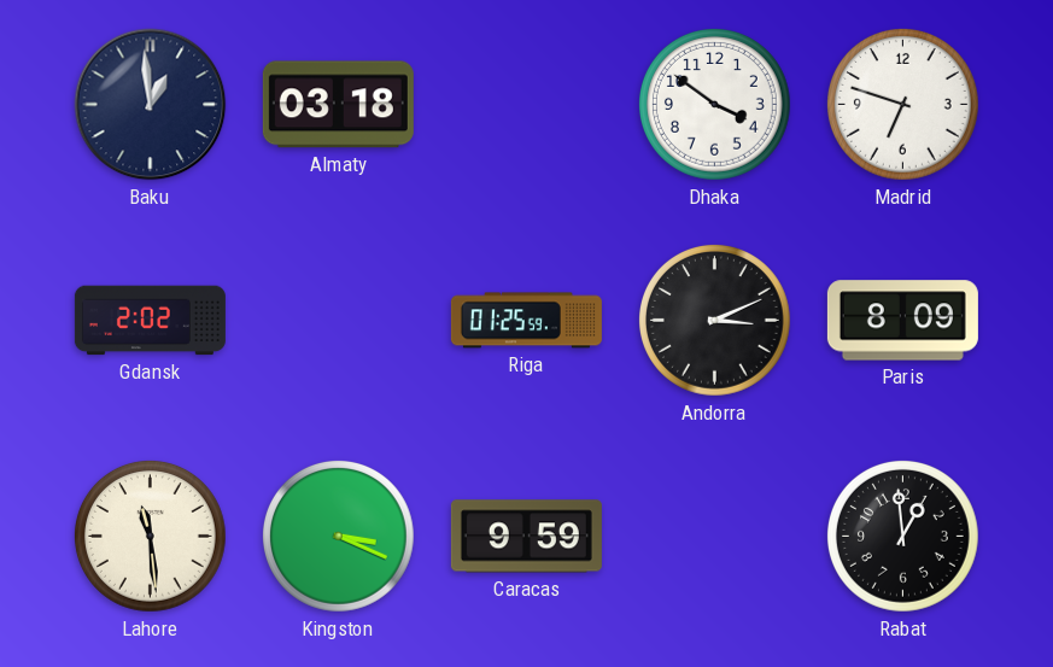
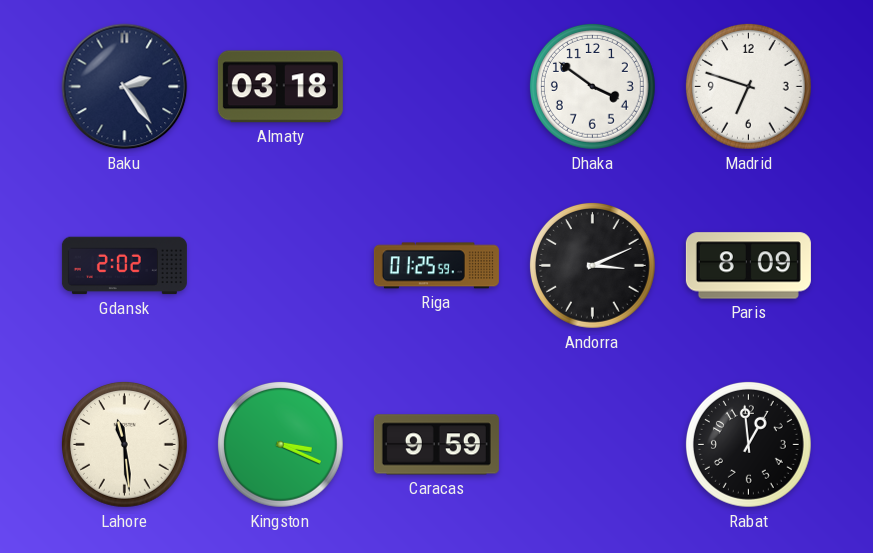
Baku: 12:59 -> 2:24
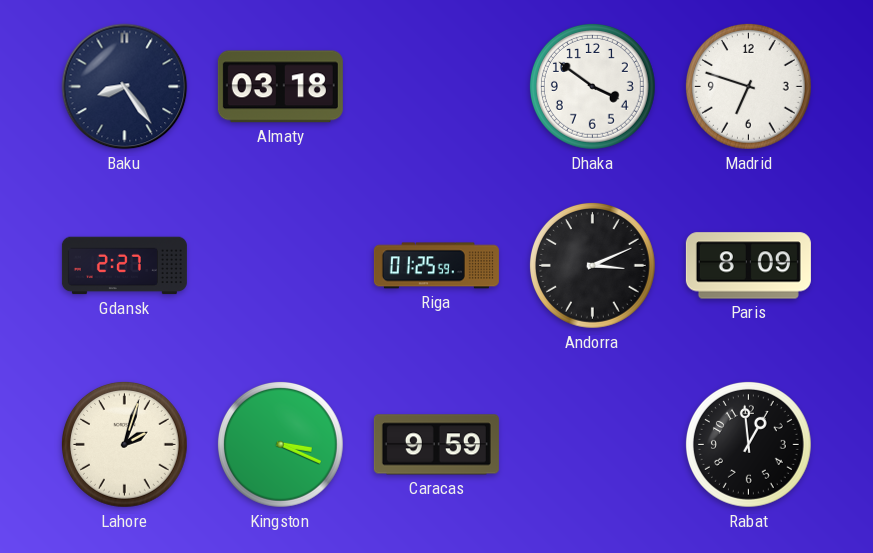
Baku: 2:24 -> 8:24
Gdansk: 2:02 -> 2:27
Lahore: 11:29 -> 2:03
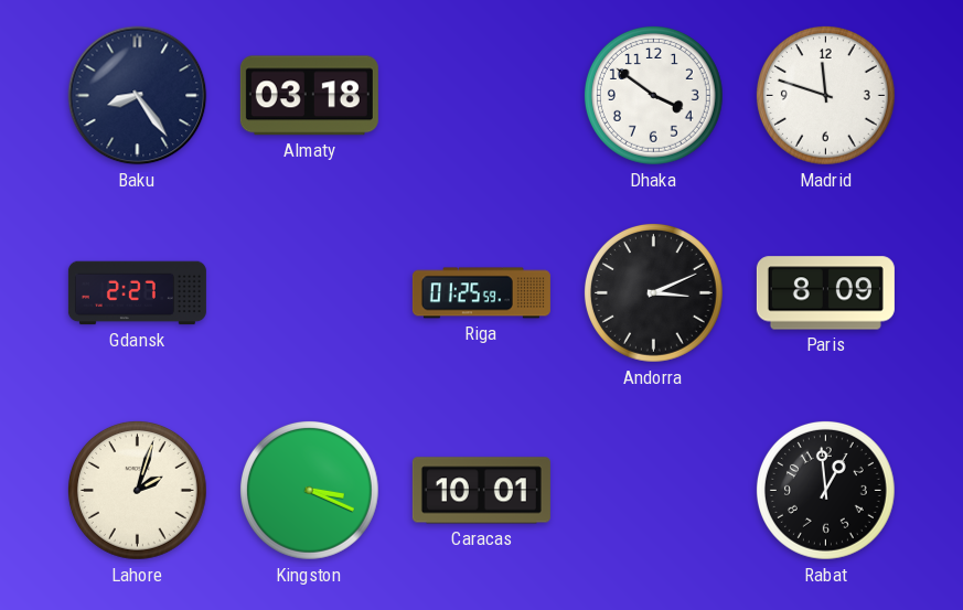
Madrid: 6:48 -> 11:48
Caracas: 9:59 -> 10:01
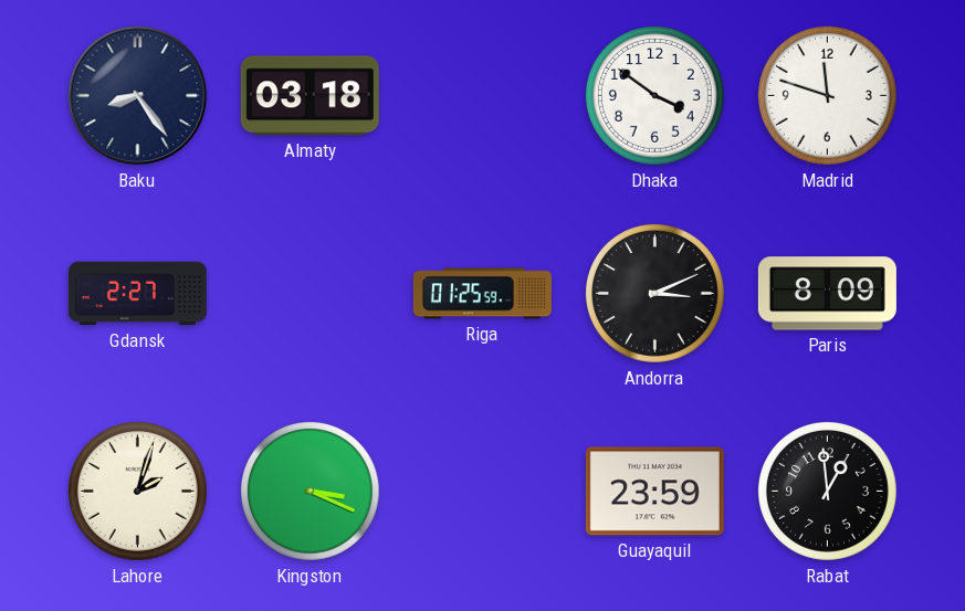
Caracas: 10:01 -> none
Guayaquil: none -> 23:59
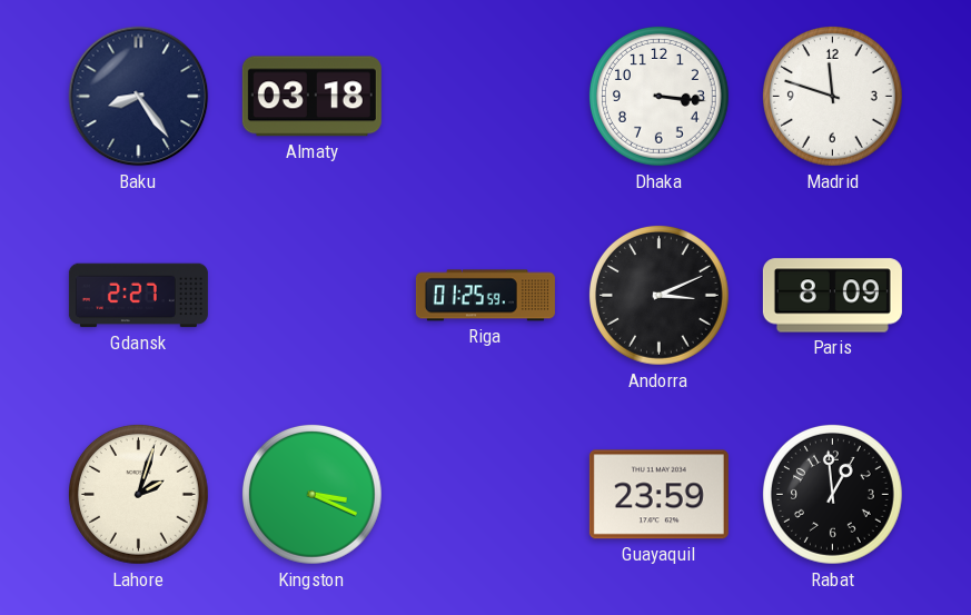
Dhaka: 3:51 -> 3:16
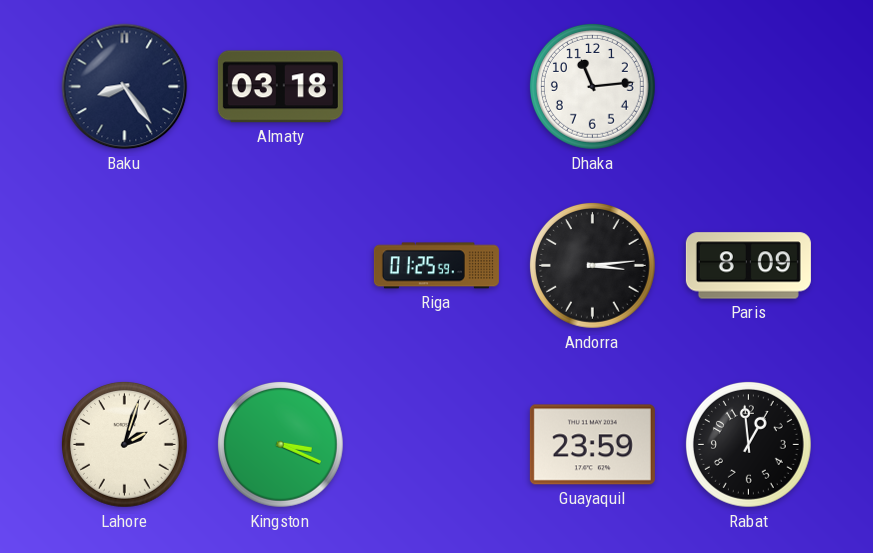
Dhaka: 3:16 -> 11:14
Madrid: 11:48 -> none
Gdansk: 2:27 -> none
Andorra: 3:11 -> 3:14
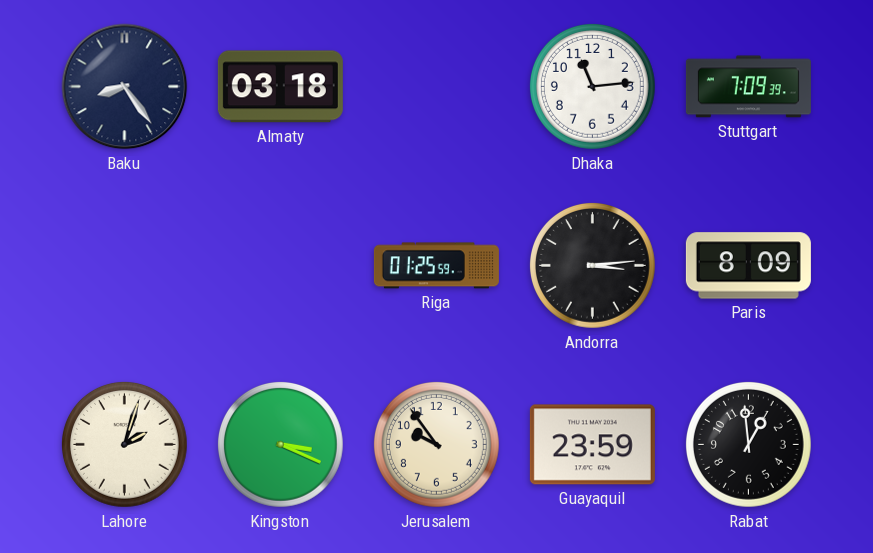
Stuttgart: none -> 7:09
Jerusalem: none -> 9:54
